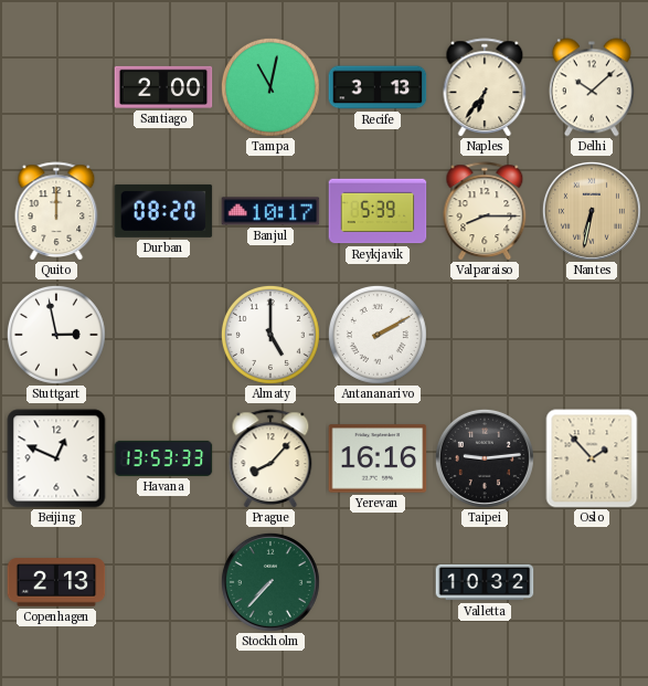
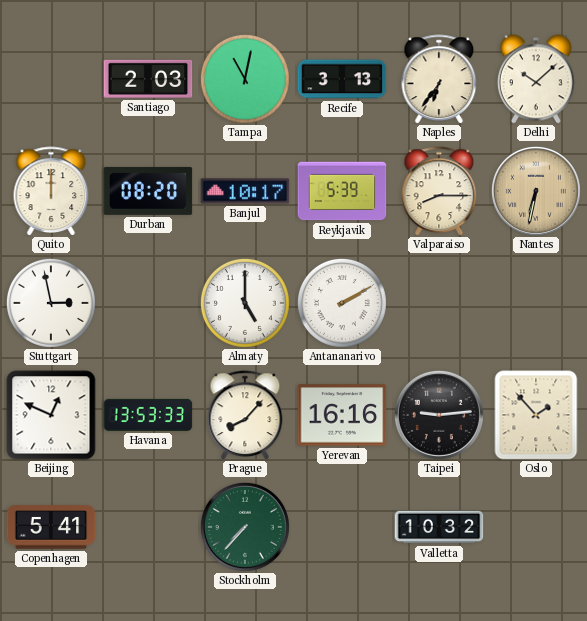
Santiago: 2:00 -> 2:03
Copenhagen: 2:13 -> 5:41
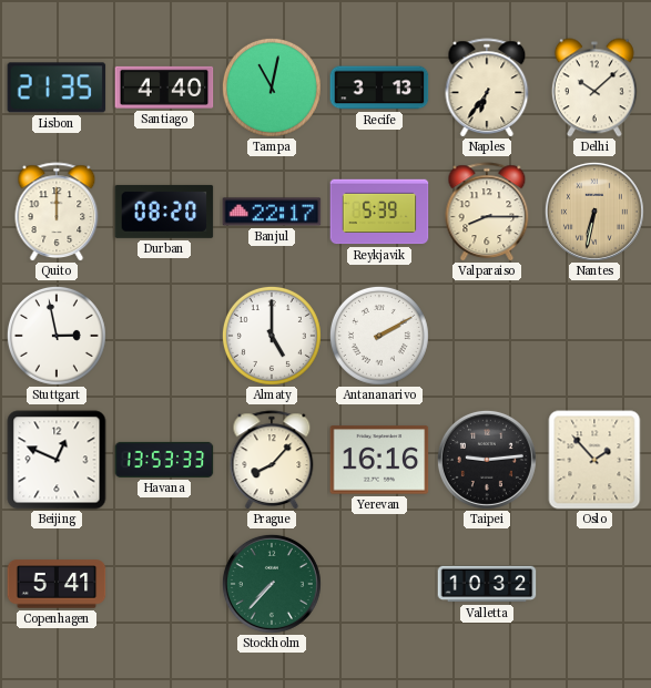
Lisbon: none -> 21:35
Santiago: 2:03 -> 4:40
Banjul: 10:17 -> 22:17
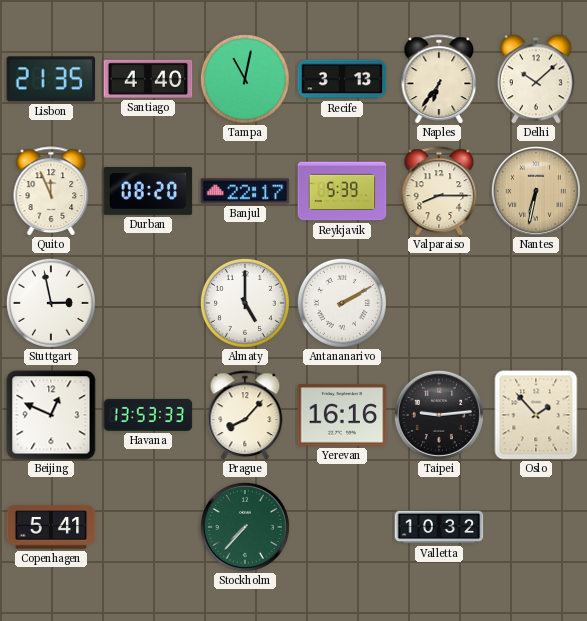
Quito: 12:00 -> 11:56
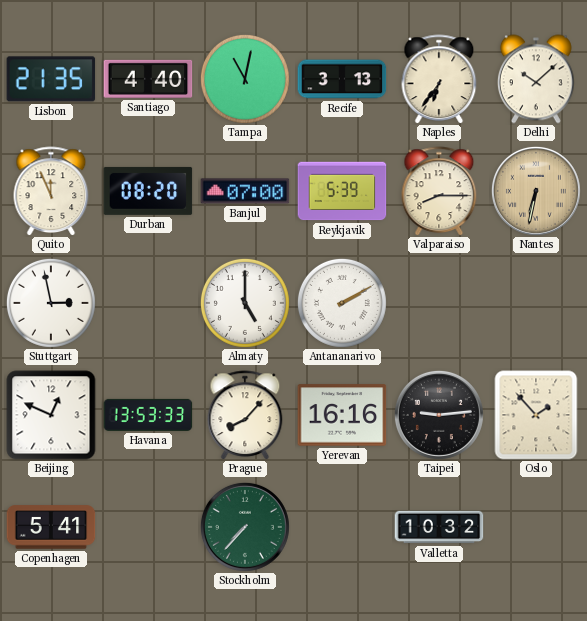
Banjul: 22:17 -> 07:00
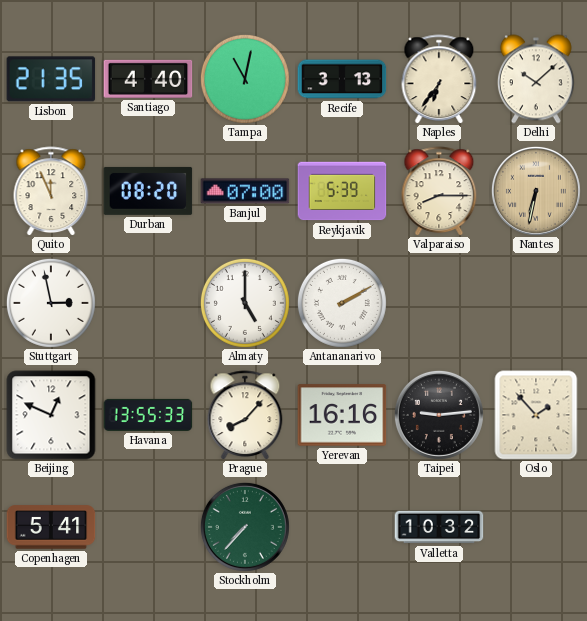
Havana: 13:53 -> 13:55
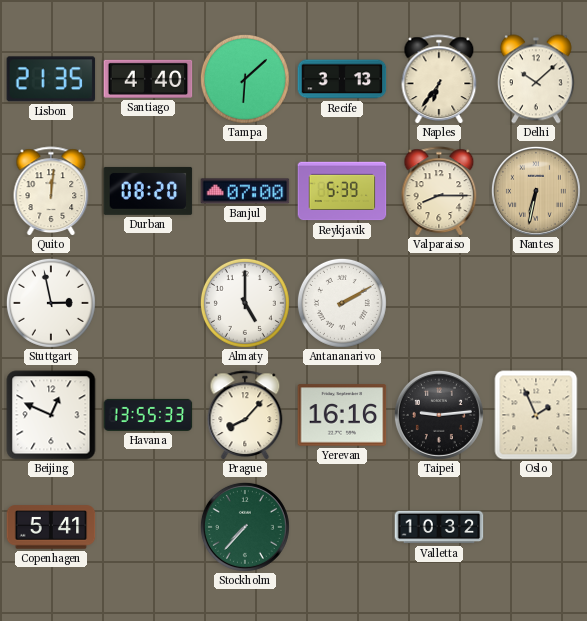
Tampa: 11:02 -> 6:08
Quito: 11:56 -> 12:01
Oslo: 1:53 -> 1:56
